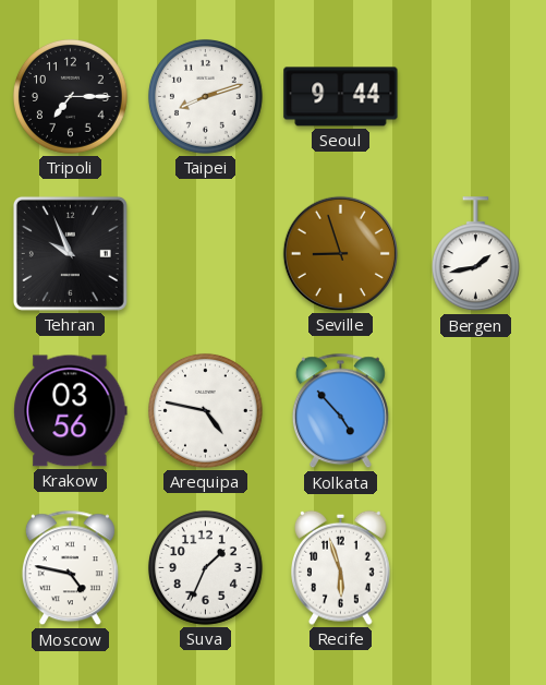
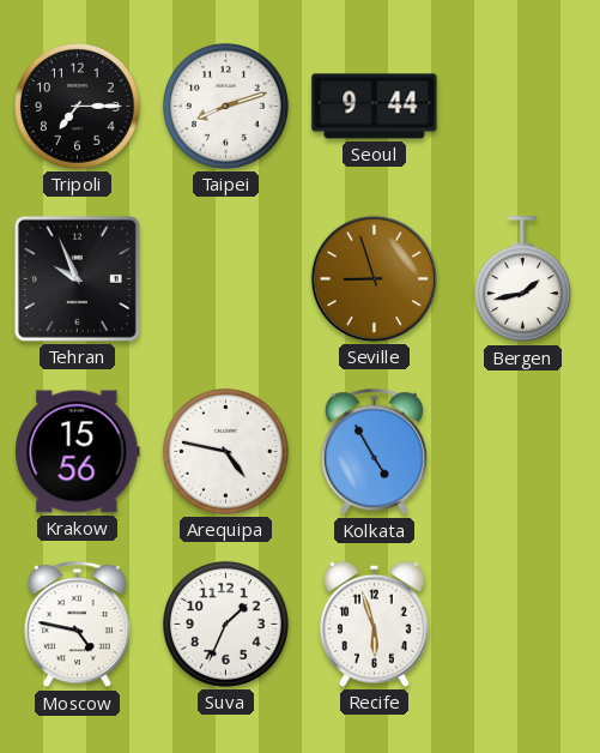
Krakow: 03:56 -> 15:56
Kolkata: 4:53 -> 4:55
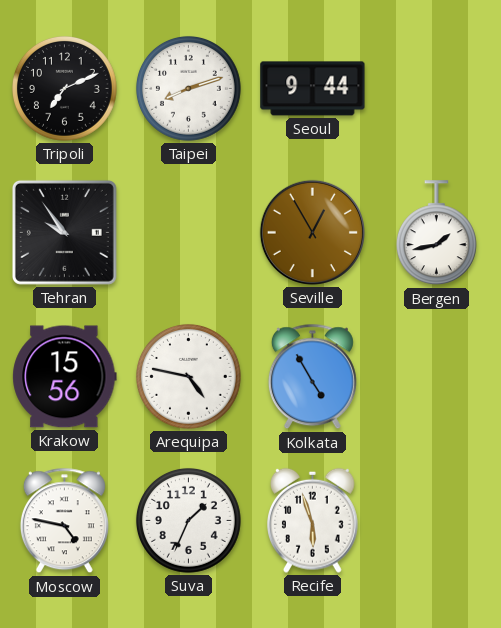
Tripoli: 7:15 -> 7:11
Tehran: 9:56 -> 9:54
Seville: 8:57 -> 12:55
